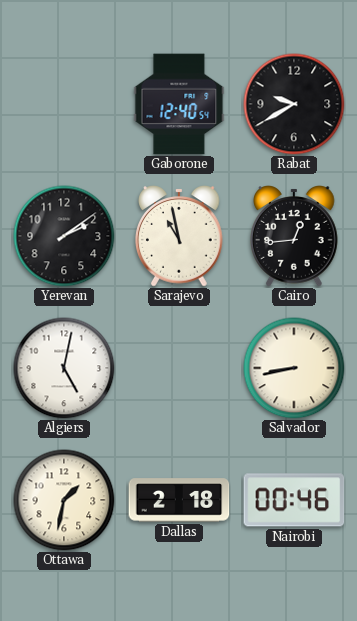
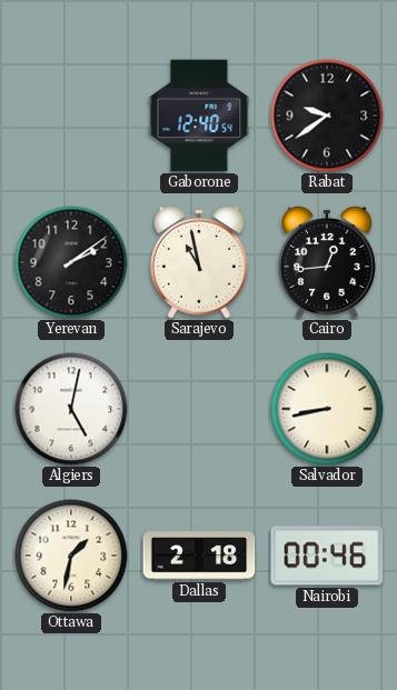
Rabat: 9:40 -> 9:39
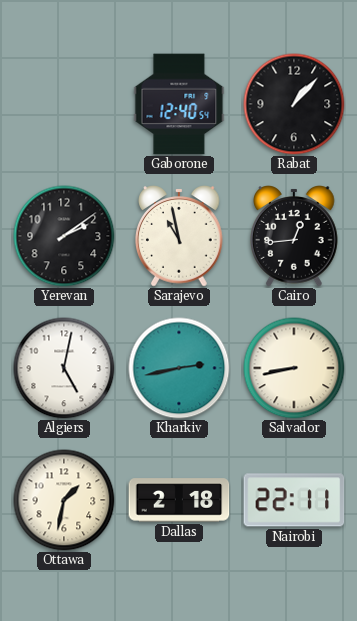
Rabat: 9:39 -> 1:07
Kharkiv: none -> 2:43
Nairobi: 00:46 -> 22:11
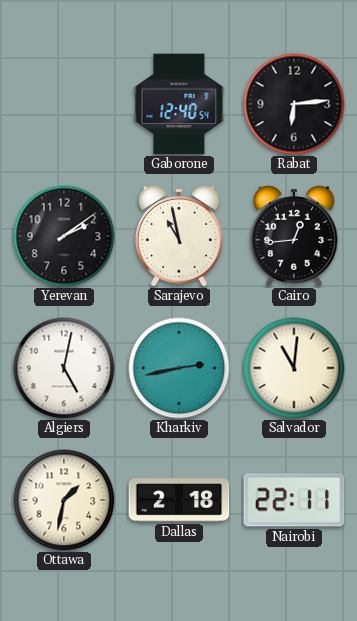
Rabat: 1:07 -> 6:14
Salvador: 8:43 -> 11:01
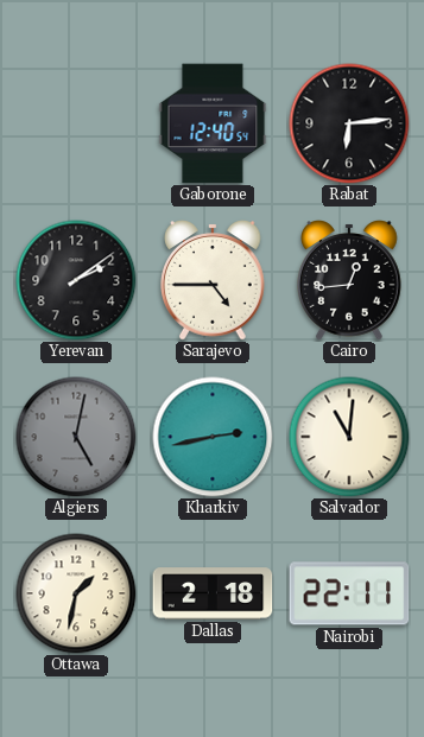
Sarajevo: 10:58 -> 4:45
Algiers dial: white -> grey
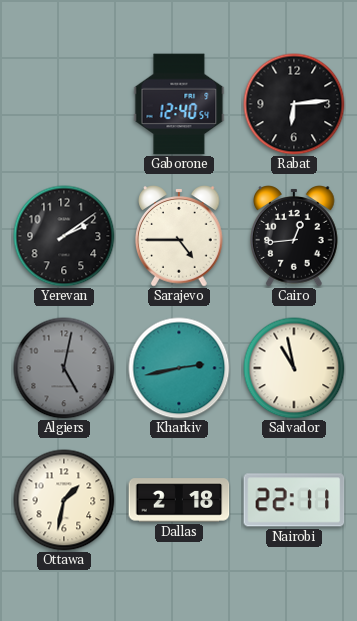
Salvador: 11:01 -> 10:58
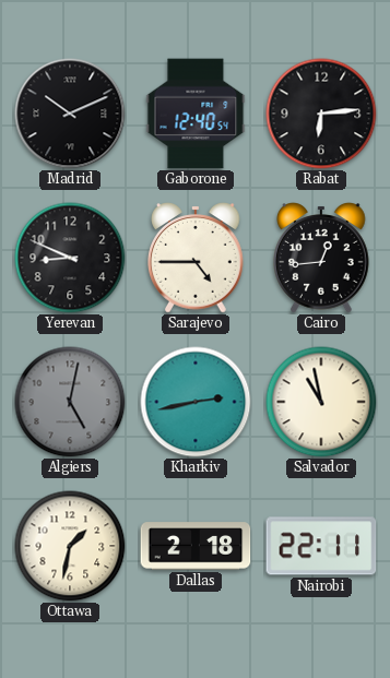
Madrid: none -> 10:11
Yerevan: 2:09 -> 8:49
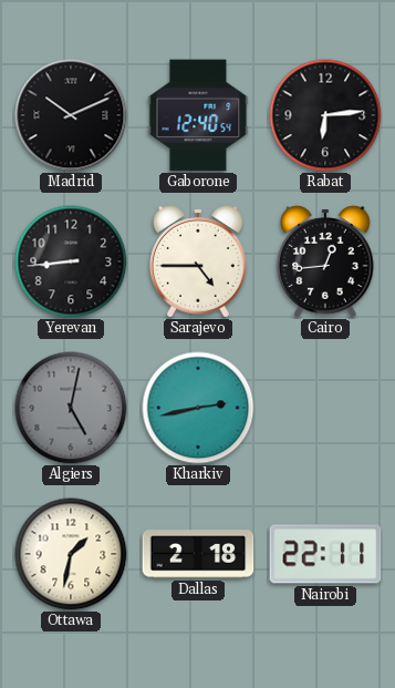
Yerevan: 8:49 -> 8:44
Salvador: 10:58 -> none
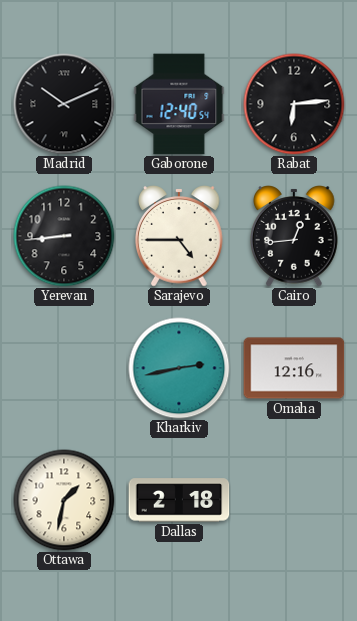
Algiers: 5:02 -> none
Omaha: none -> 12:16
Nairobi: 22:11 -> none
